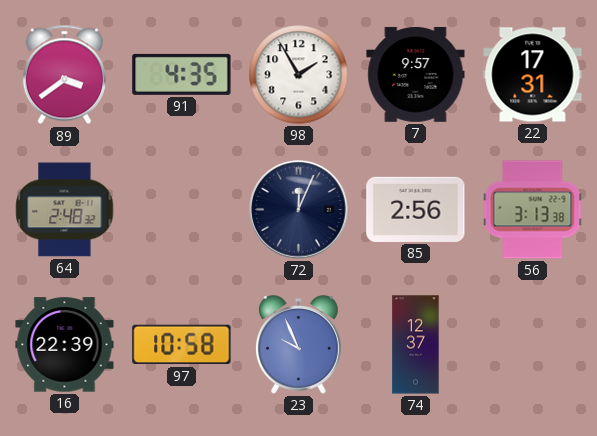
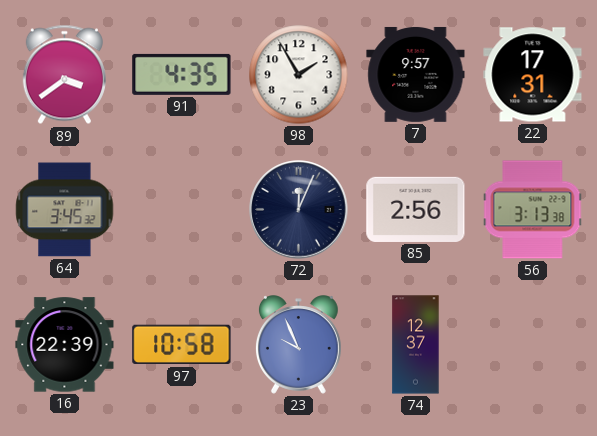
64: 2:48 -> 3:45
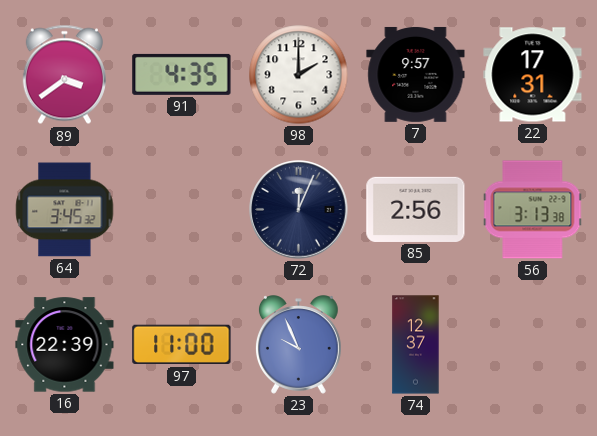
98: 1:55 -> 2:00
97: 10:58 -> 11:00
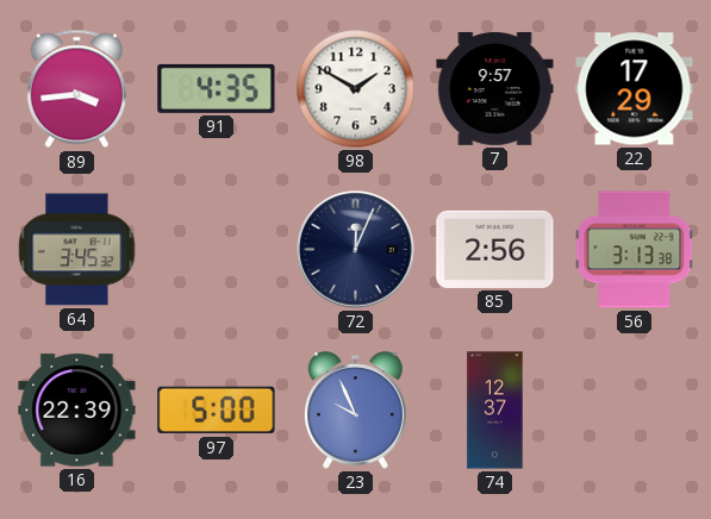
89: 3:39 -> 3:44
98: 2:00 -> 1:50
22: 17:31 -> 17:29
97: 11:00 -> 5:00
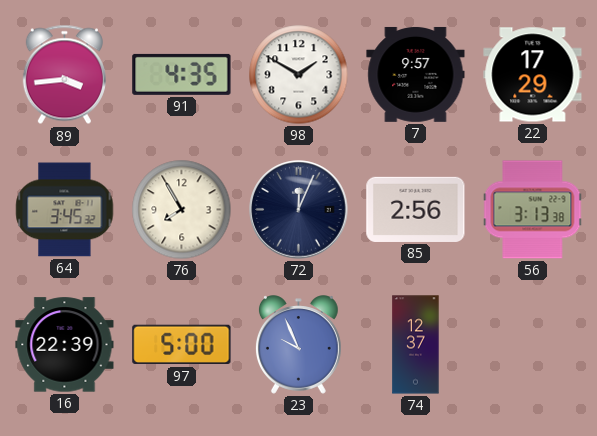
76: none -> 7:55
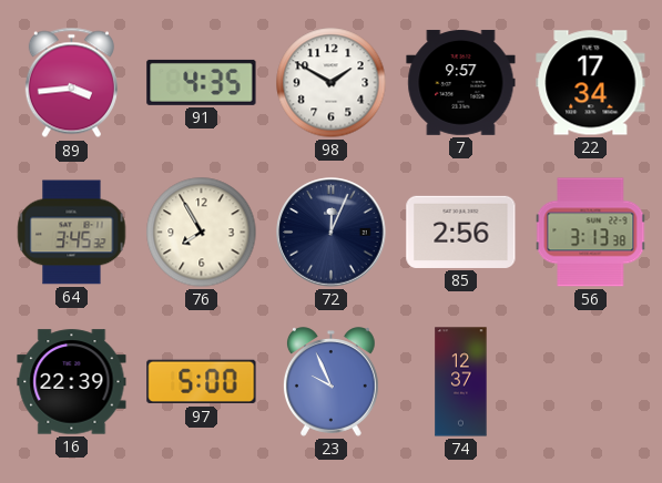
22: 17:29 -> 17:34
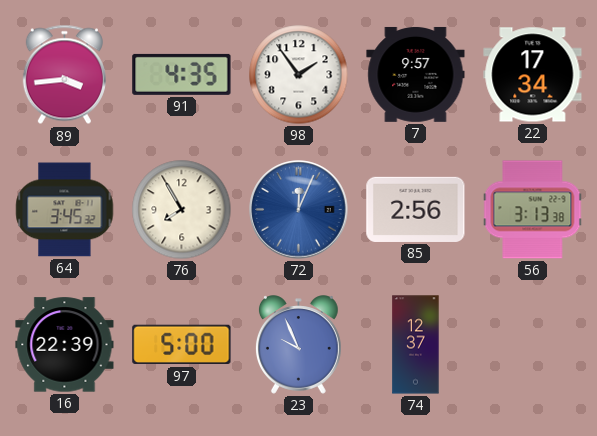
98: 1:50 -> 1:54
72 dial: navy -> blue
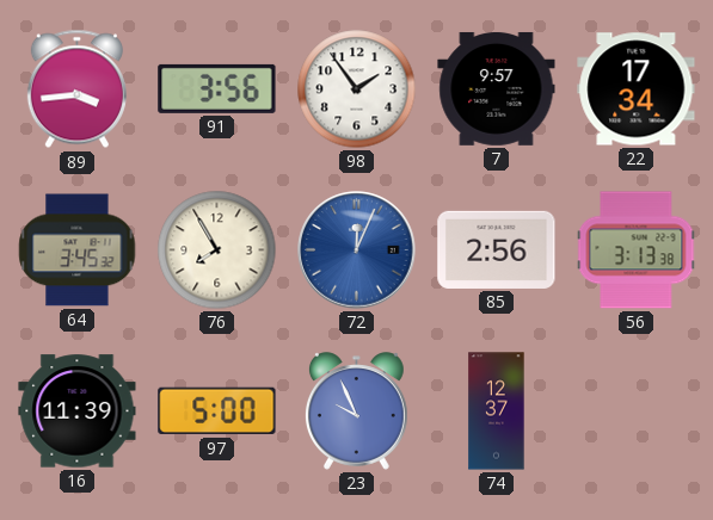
91: 4:35 -> 3:56
16: 22:39 -> 11:39
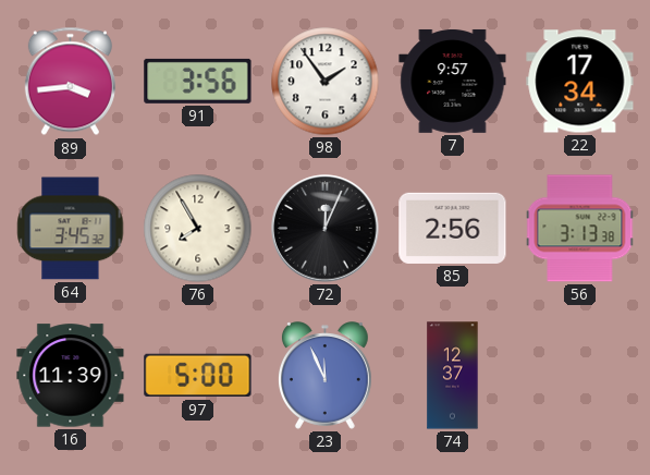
72 dial: blue -> black
23: 9:56 -> 11:56
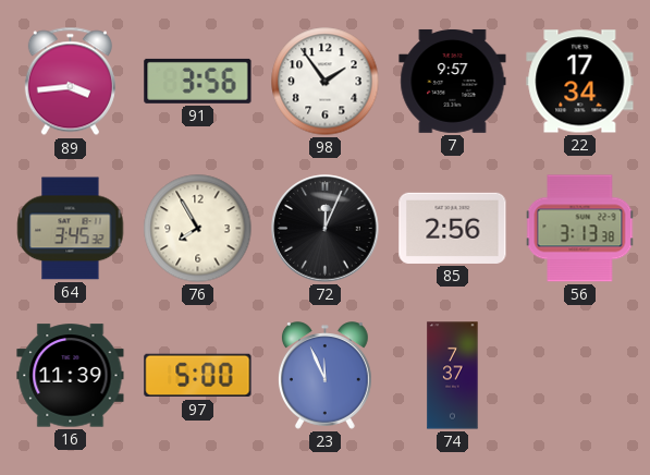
74: 12:37 -> 7:37
